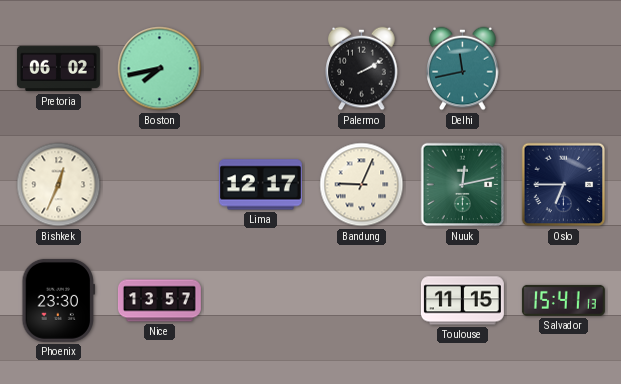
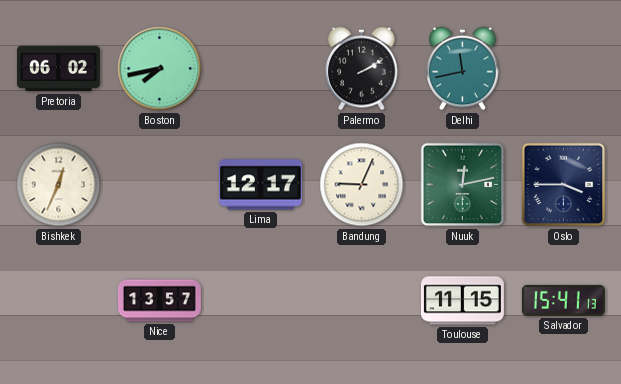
Oslo: 6:45 -> 3:45
Phoenix: 23:30 -> none
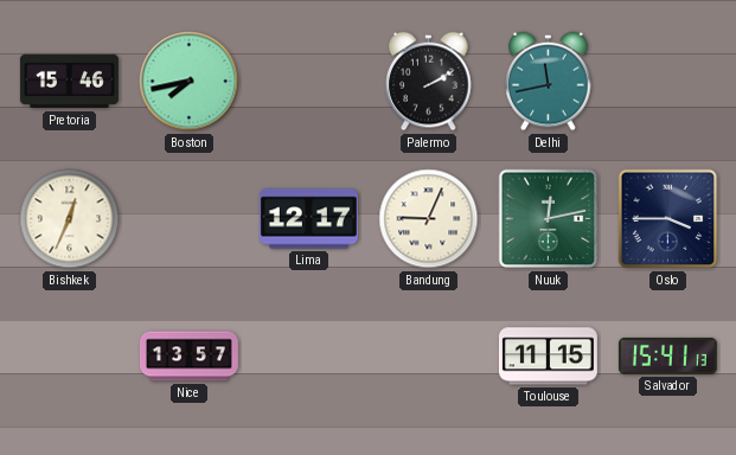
Pretoria: 06:02 -> 15:46
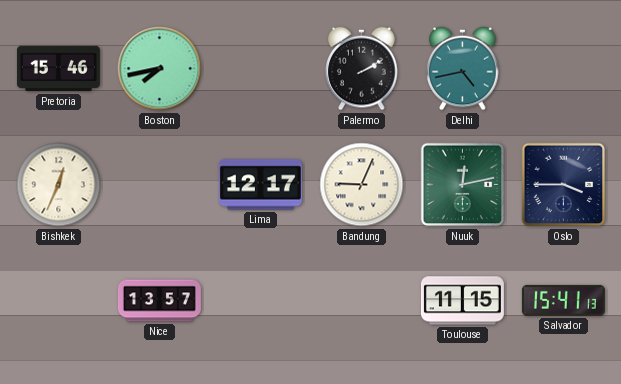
Delhi: 11:43 -> 4:43
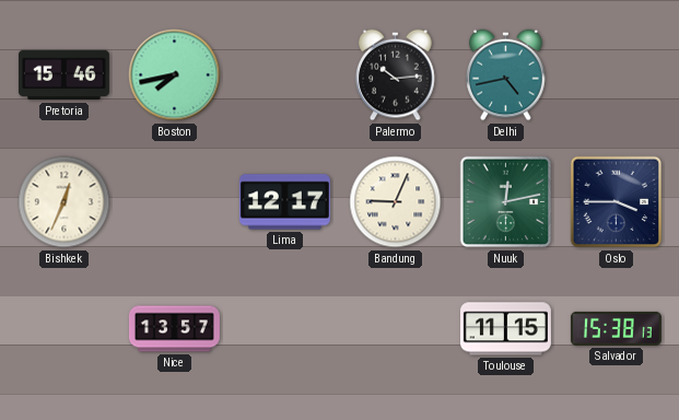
Palermo: 2:10 -> 10:14
Salvador: 15:41 -> 15:38
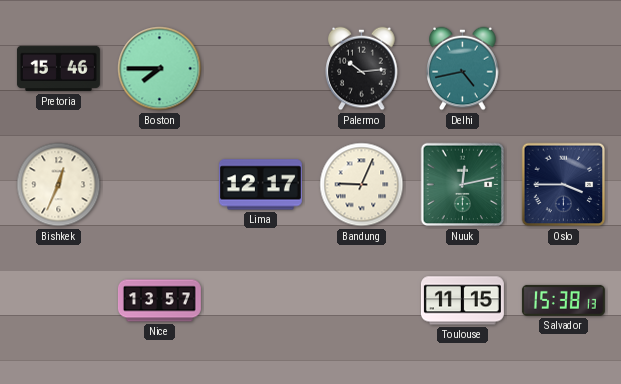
Boston: 7:43 -> 7:45
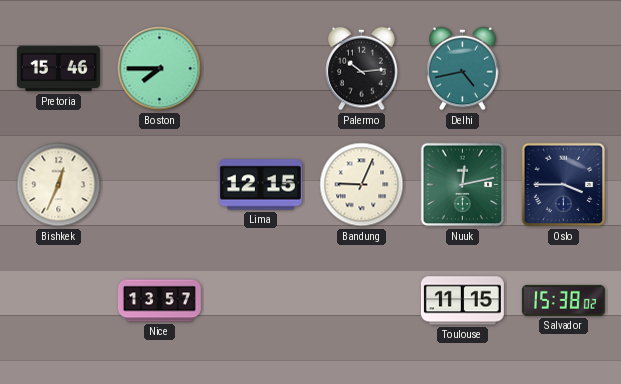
Lima: 12:17 -> 12:15
Salvador: 15:38:13 -> 15:38:02
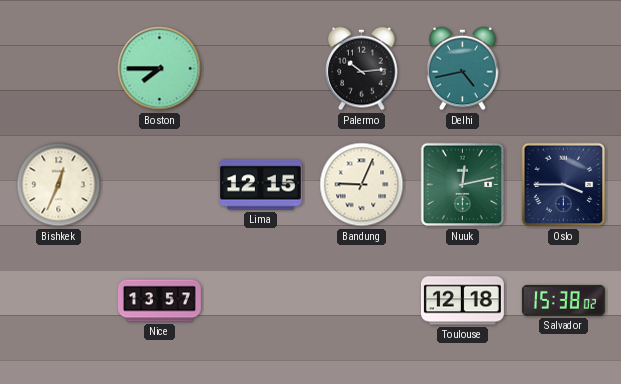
Pretoria: 15:46 -> none
Toulouse: 11:15 -> 12:18
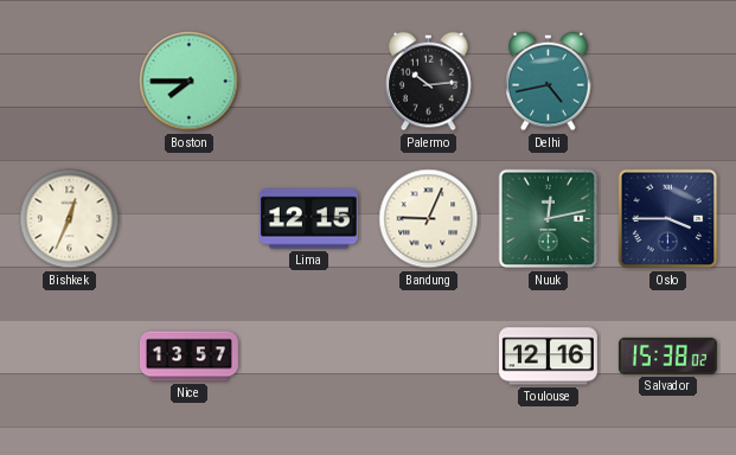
Toulouse: 12:18 -> 12:16
